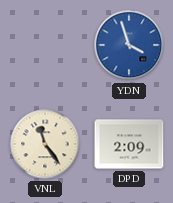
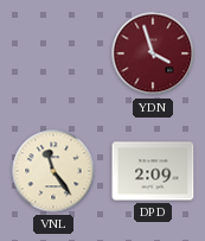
YDN dial: blue -> burgundy
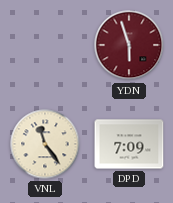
YDN: 3:57 -> 5:57
DPD: 2:09 -> 7:09
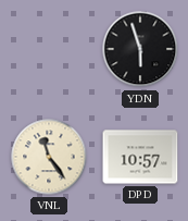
YDN dial: burgundy -> black
DPD: 7:09 -> 10:57
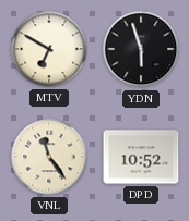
MTV: none -> 6:50
DPD: 10:57 -> 10:52
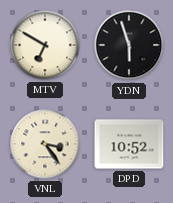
VNL: 11:24 -> 3:24
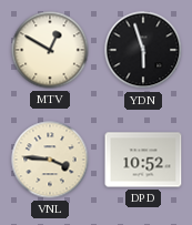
MTV: 6:50 -> 12:50
VNL: 3:24 -> 3:46
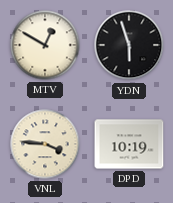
DPD: 10:52 -> 10:19
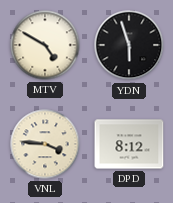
MTV: 12:50 -> 4:50
DPD: 10:19 -> 8:12
